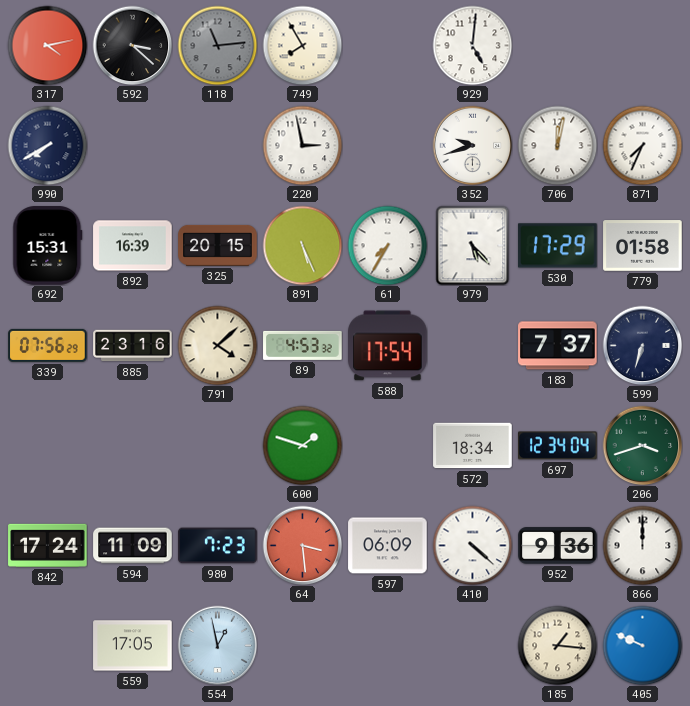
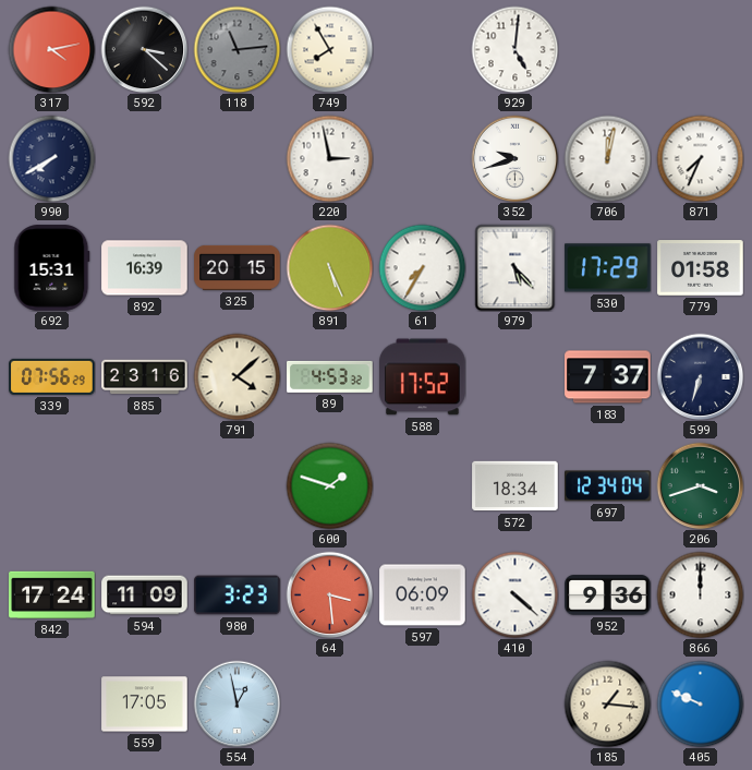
588: 17:54 -> 17:52
980: 7:23 -> 3:23
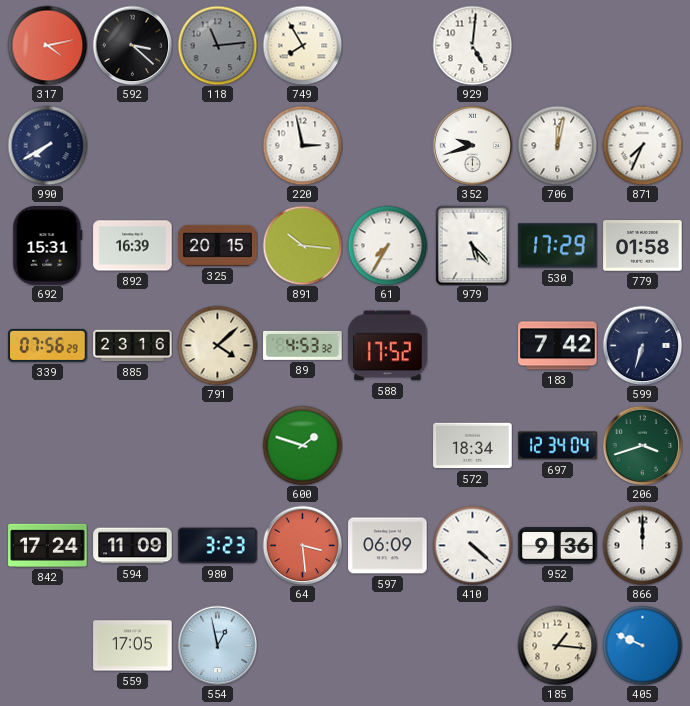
891: 5:26 -> 10:16
183: 7:37 -> 7:42
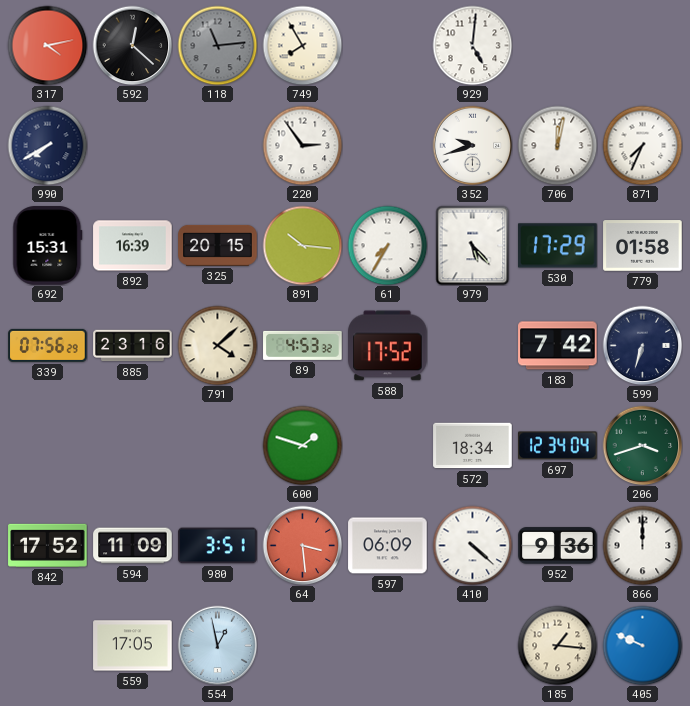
592: 3:22 -> 12:22
220: 2:58 -> 2:54
842: 17:24 -> 17:52
980: 3:23 -> 3:51
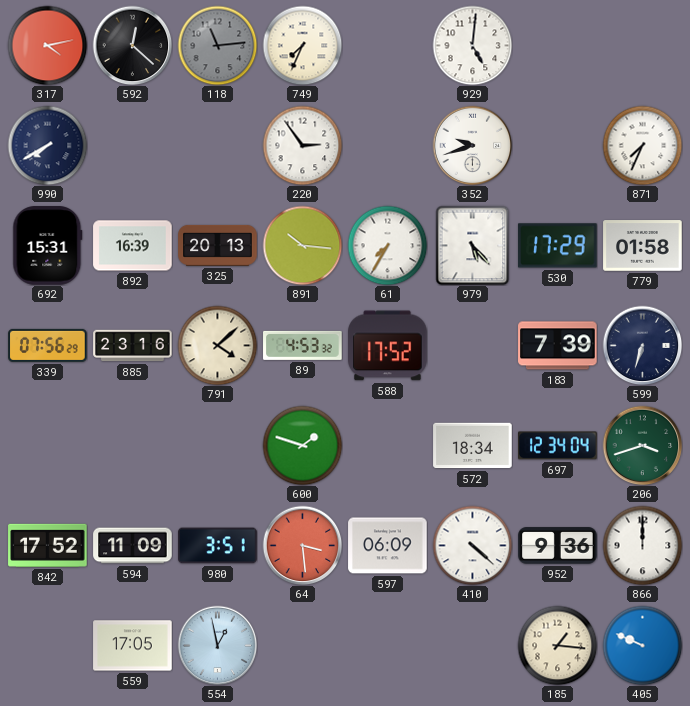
749: 7:55 -> 7:34
706: 12:02 -> none
325: 20:15 -> 20:13
183: 7:42 -> 7:39
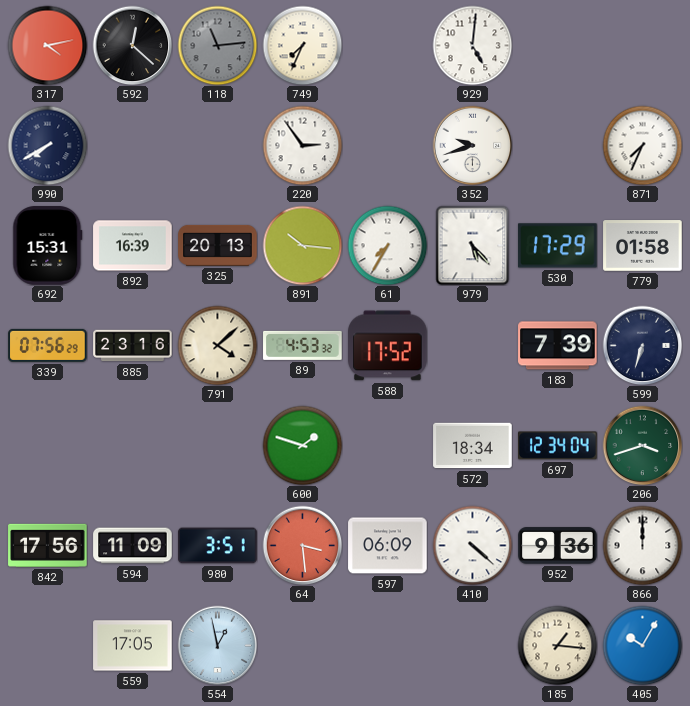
842: 17:52 -> 17:56
405: 9:49 -> 10:05
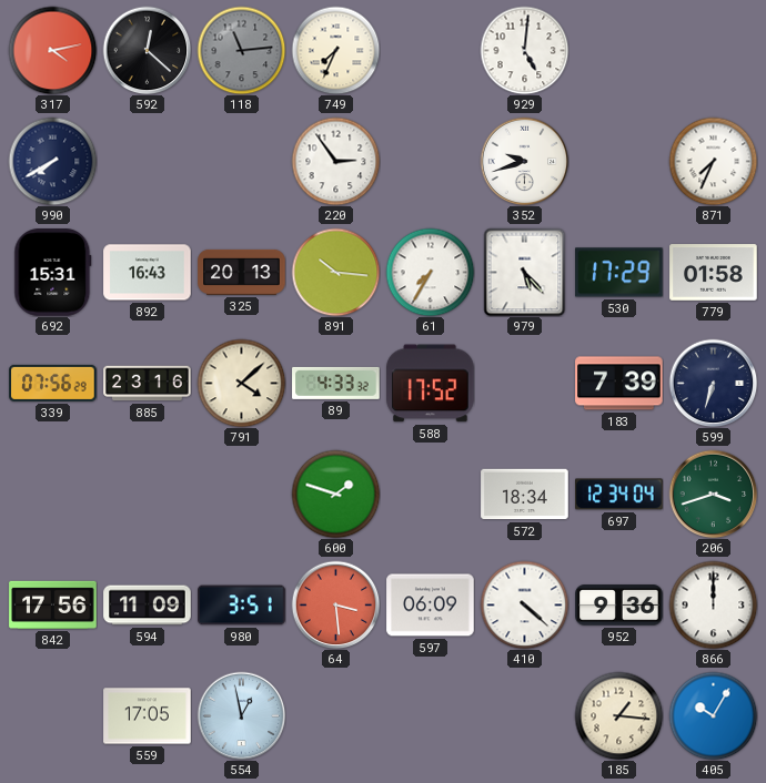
892: 16:39 -> 16:43
89: 4:53 -> 4:33
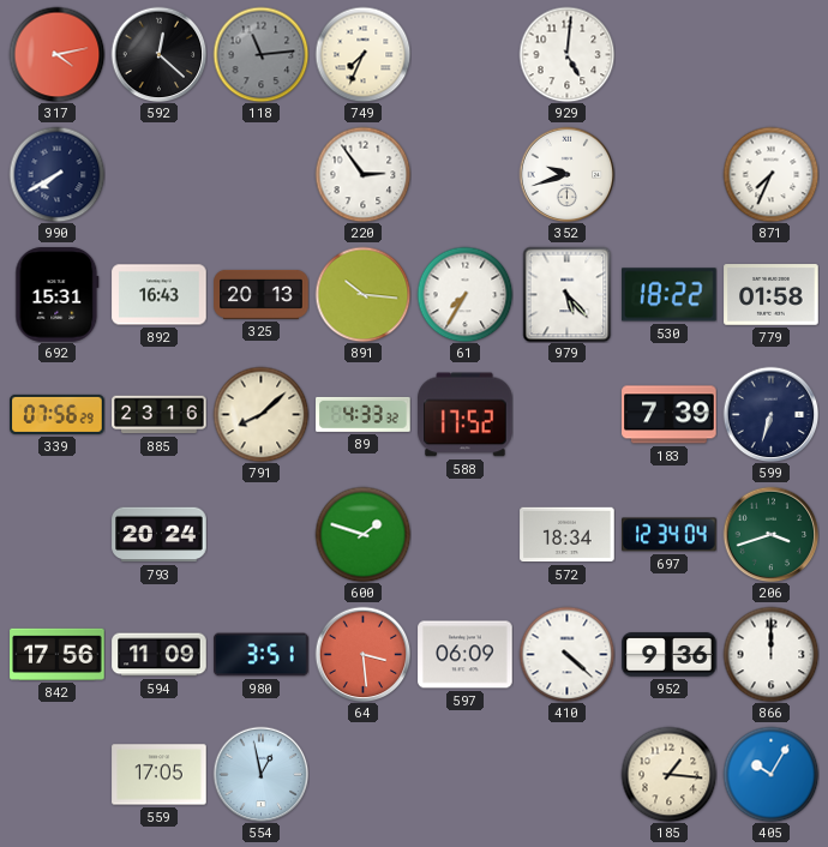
530: 17:29 -> 18:22
791: 4:08 -> 8:08
793: none -> 20:24
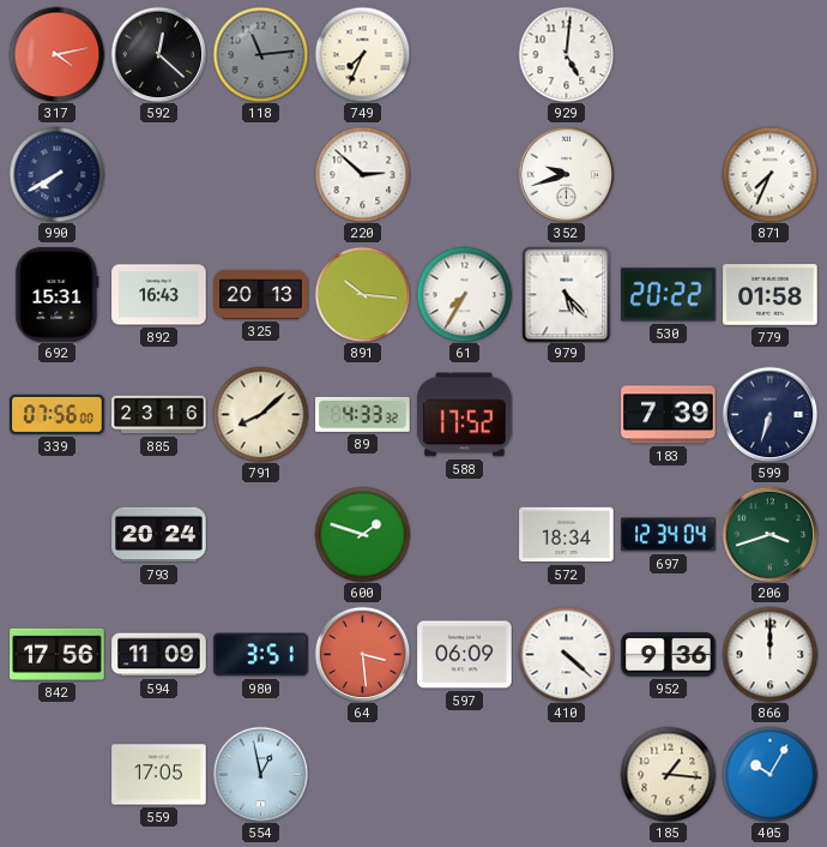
220: 2:54 -> 2:52
530: 18:22 -> 20:22
339: 07:56:29 -> 07:56:00
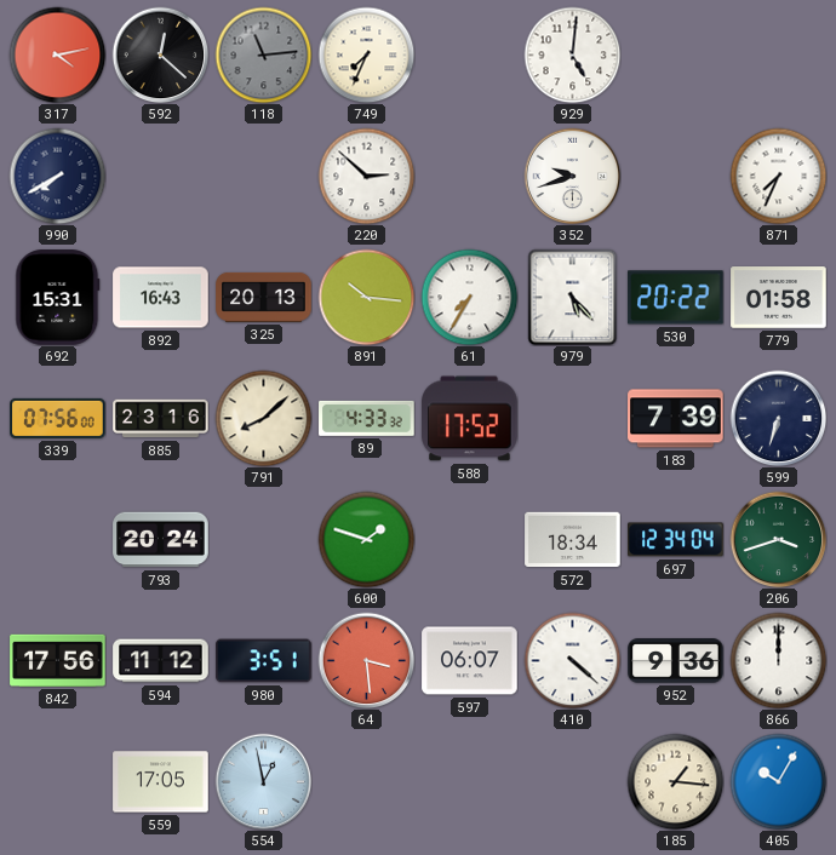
594: 11:09 -> 11:12
597: 06:09 -> 06:07
